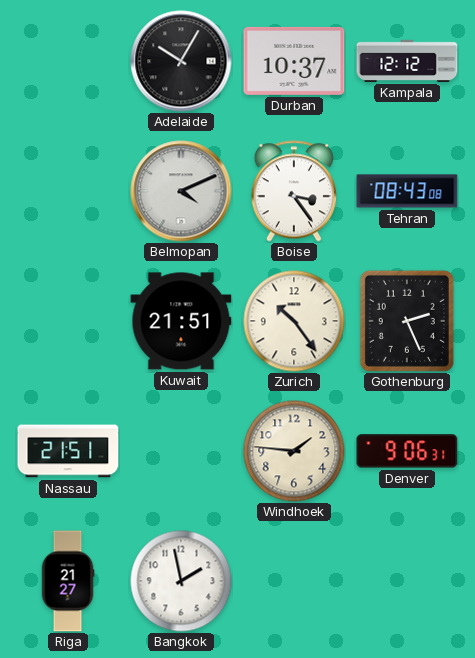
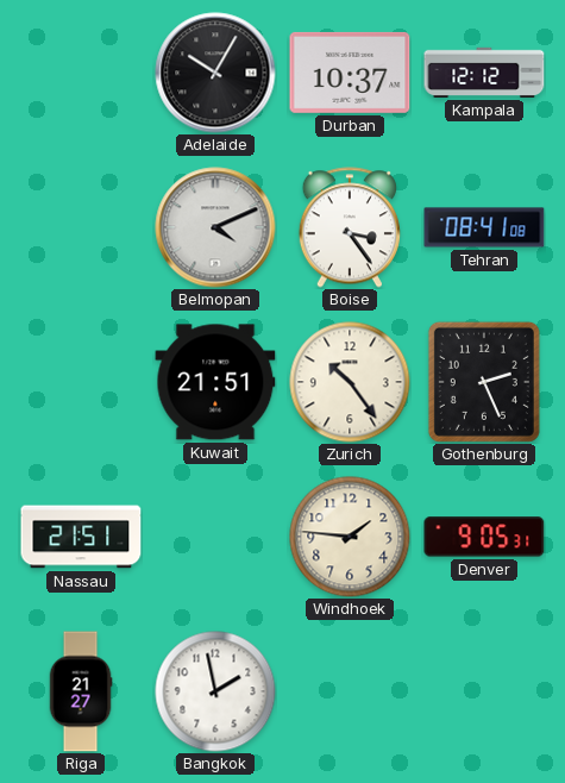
Tehran: 08:43 -> 08:41
Denver: 9:06 -> 9:05
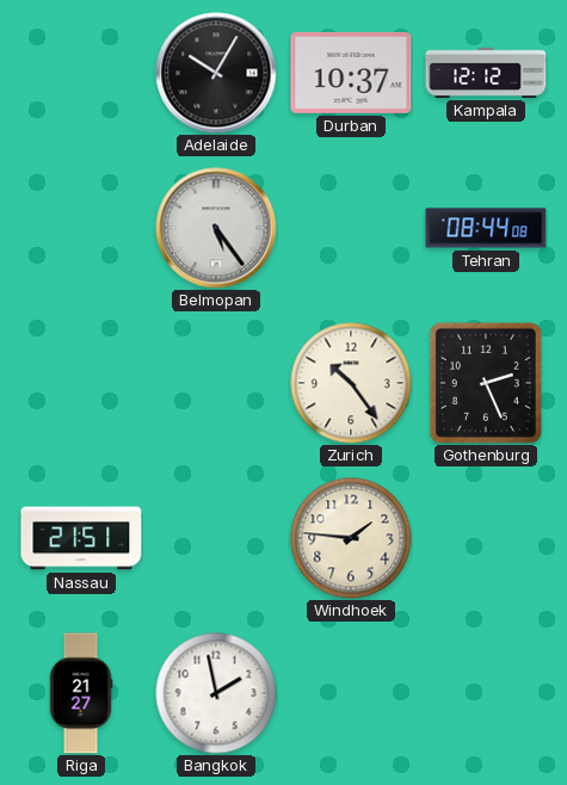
Belmopan: 4:11 -> 5:24
Boise: 3:24 -> none
Tehran: 08:41 -> 08:44
Kuwait: 21:51 -> none
Denver: 9:05 -> none
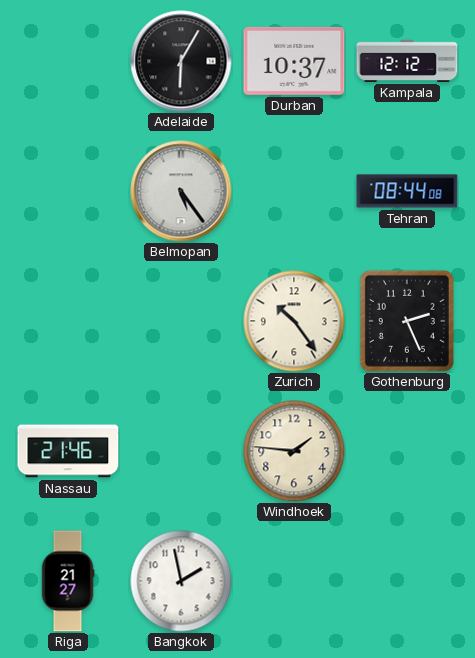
Adelaide: 10:05 -> 6:05
Nassau: 21:51 -> 21:46
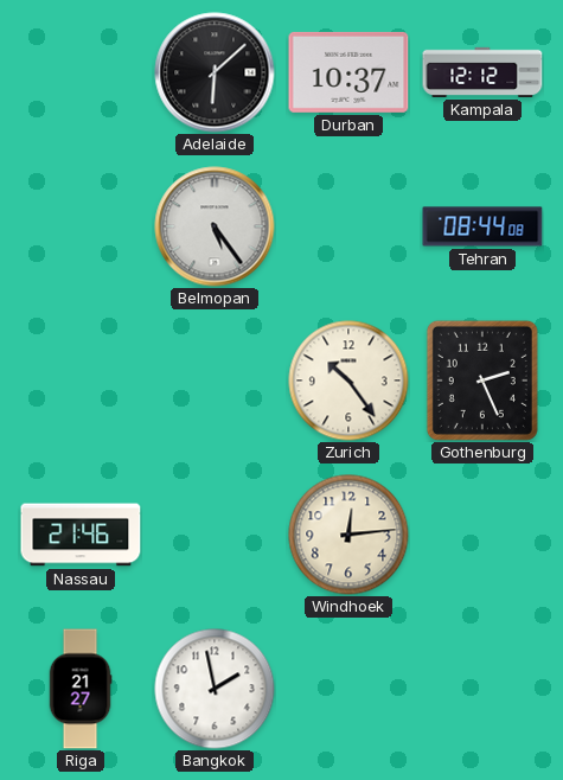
Adelaide: 6:05 -> 6:08
Windhoek: 1:46 -> 12:14
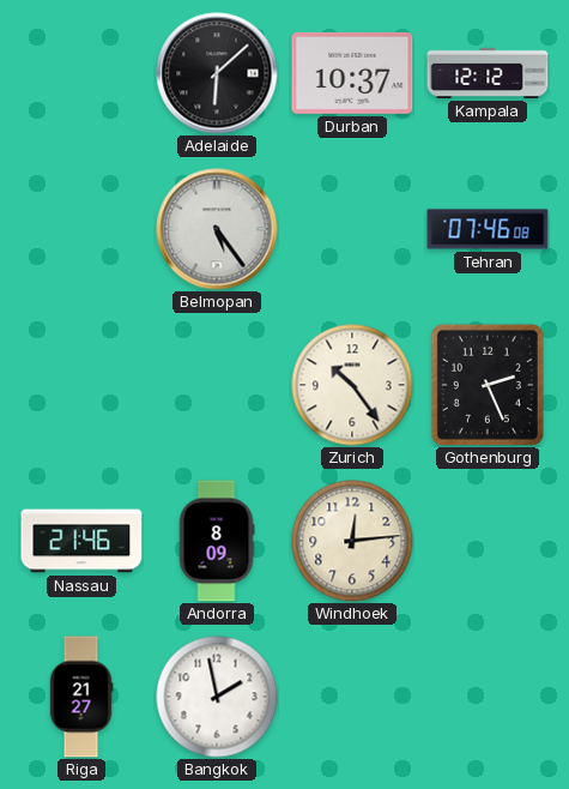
Tehran: 08:44 -> 07:46
Andorra: none -> 8:09
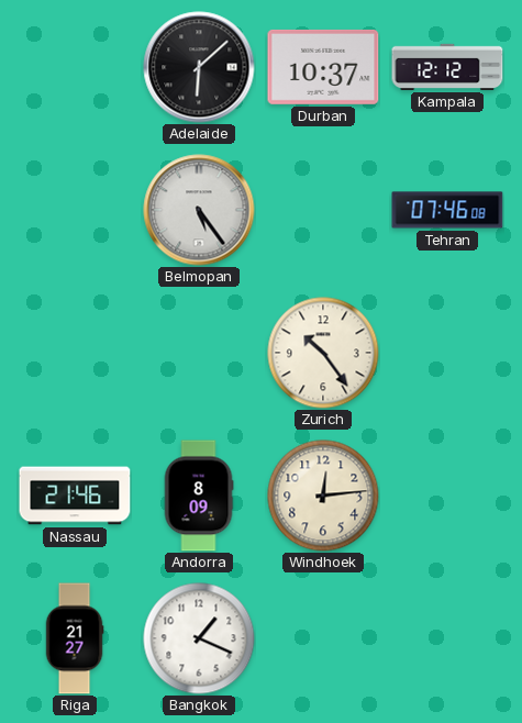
Gothenburg: 2:26 -> none
Bangkok: 1:58 -> 1:19
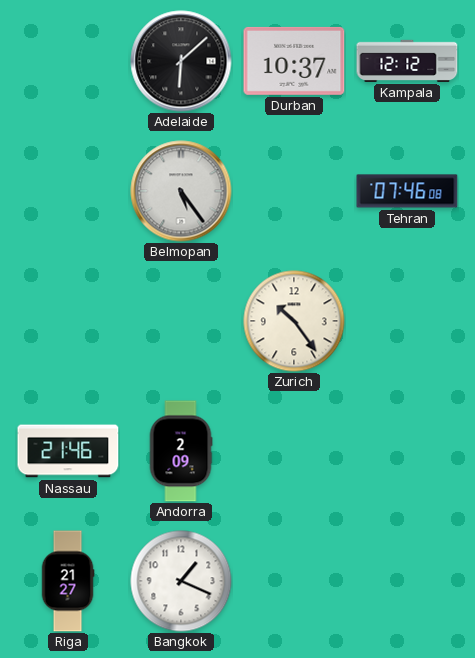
Andorra: 8:09 -> 2:09
Windhoek: 12:14 -> none
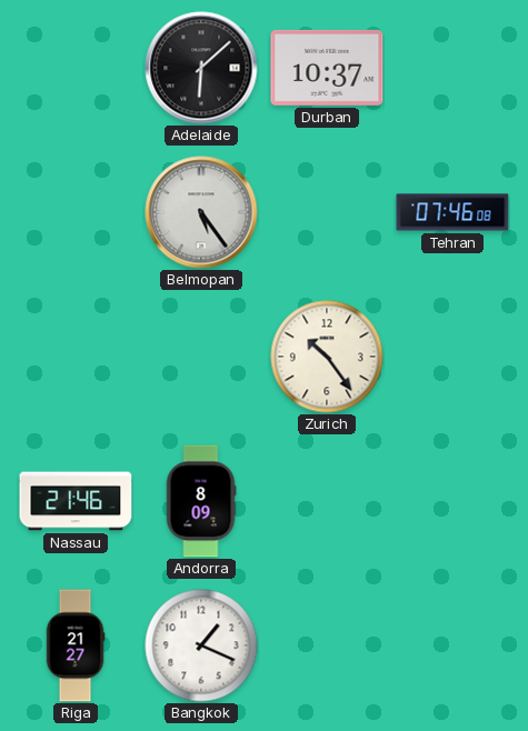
Kampala: 12:12 -> none
Andorra: 2:09 -> 8:09
